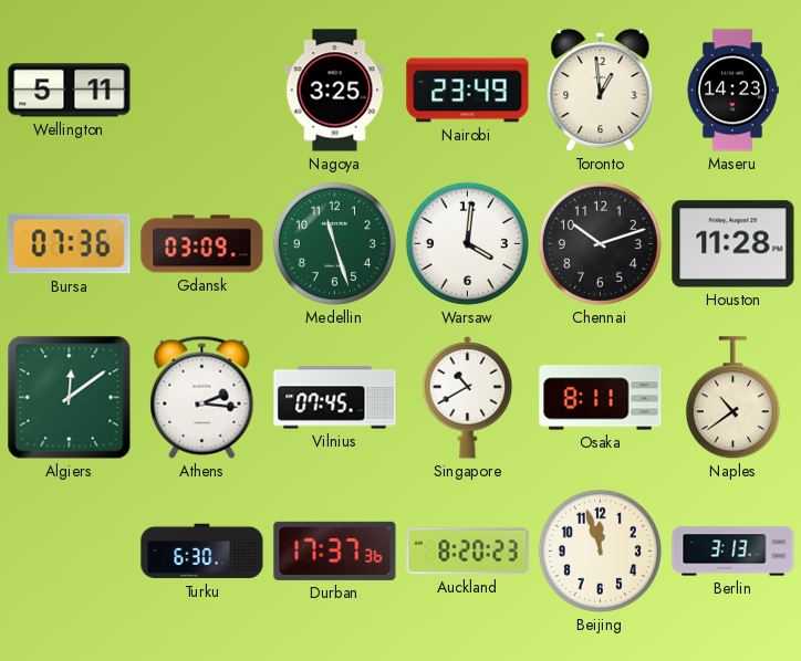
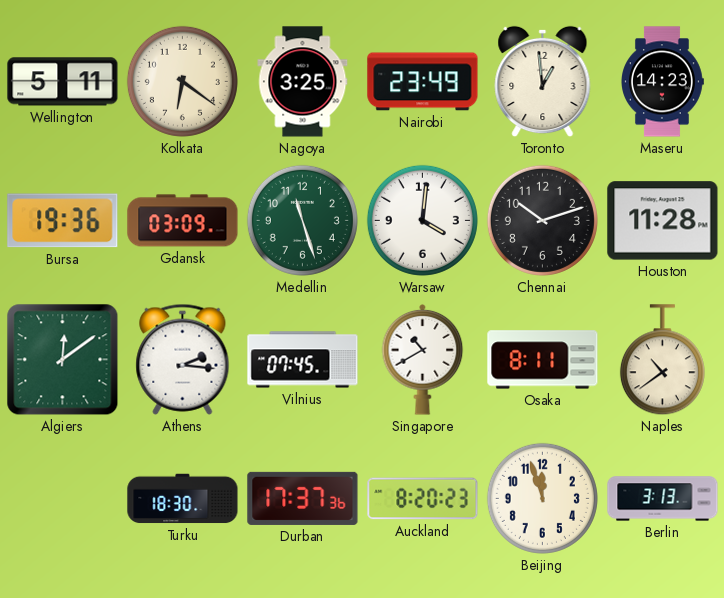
Kolkata: none -> 6:21
Bursa: 07:36 -> 19:36
Turku: 6:30 -> 18:30
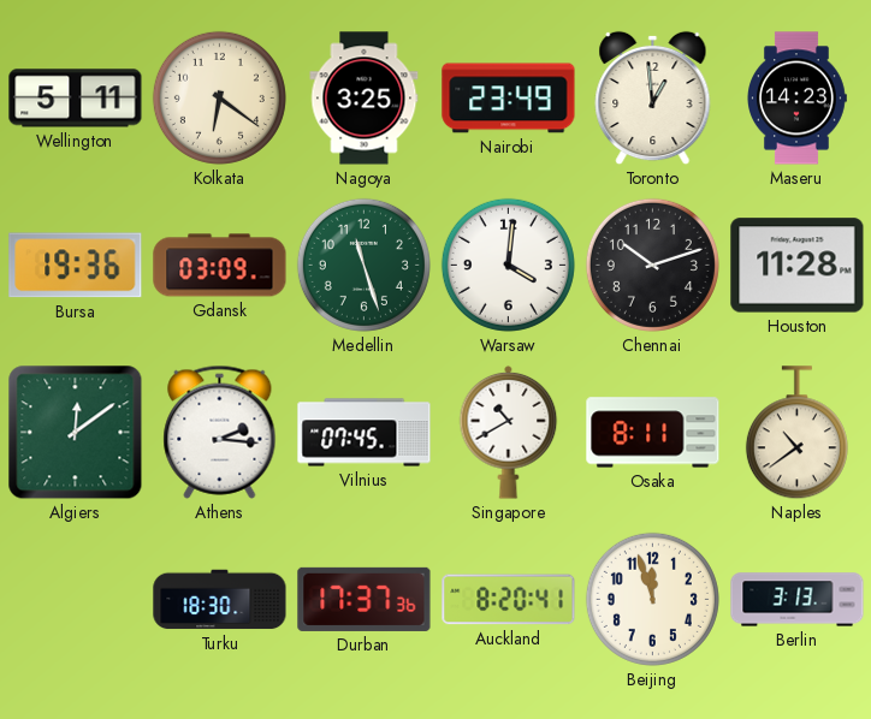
Auckland: 8:20:23 -> 8:20:41
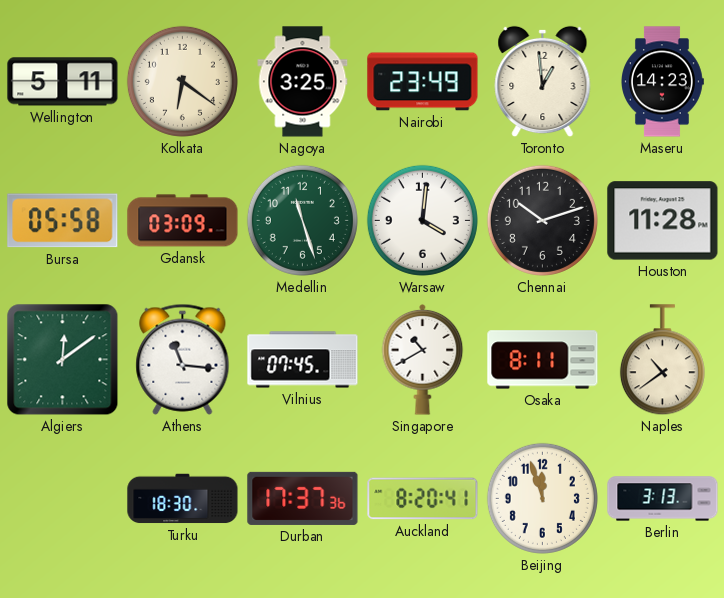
Bursa: 19:36 -> 05:58
Athens: 2:16 -> 11:16
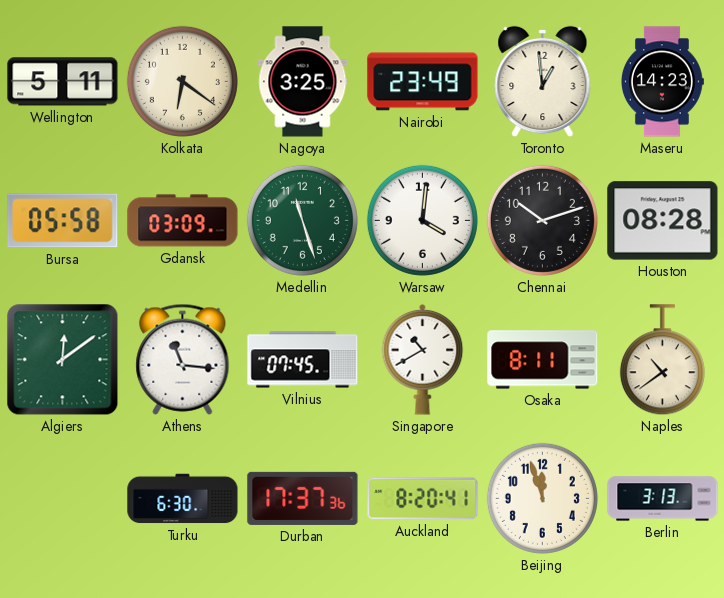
Houston: 11:28 -> 08:28
Turku: 18:30 -> 6:30
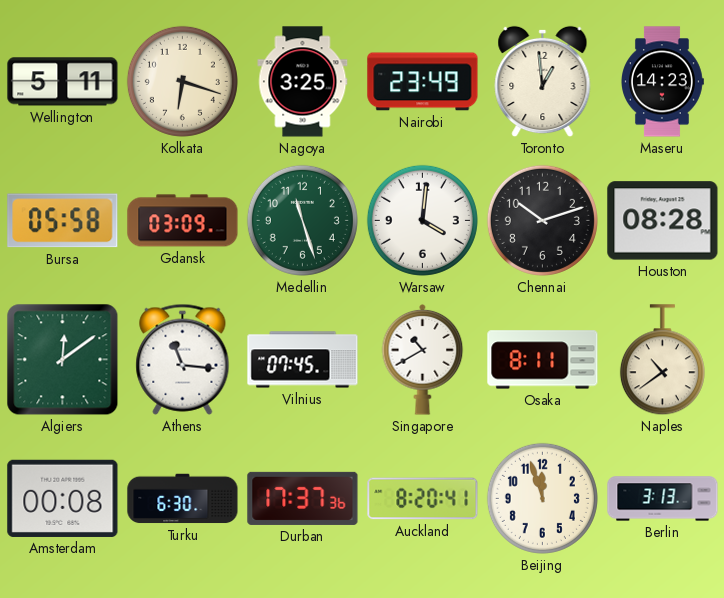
Kolkata: 6:21 -> 6:18
Amsterdam: none -> 00:08
